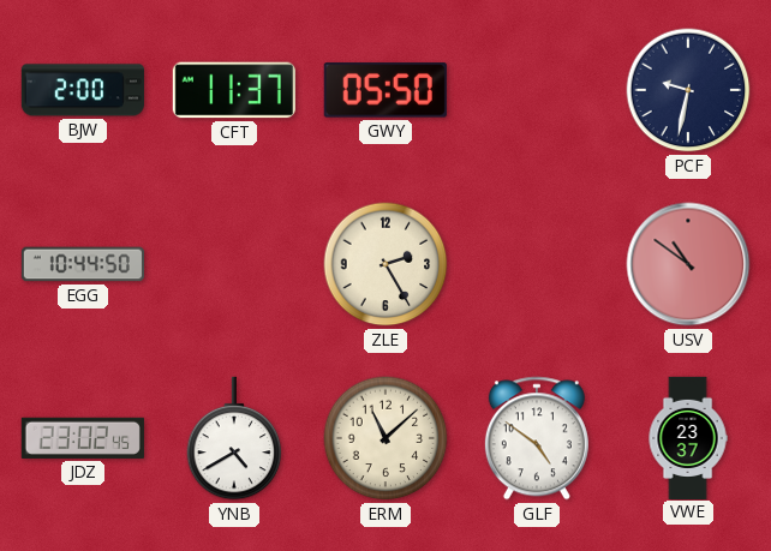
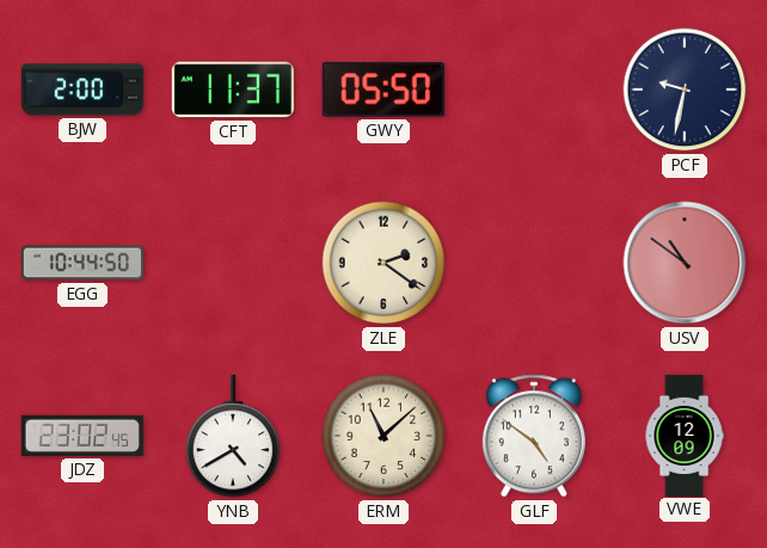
ZLE: 2:25 -> 2:21
VWE: 23:37 -> 12:09
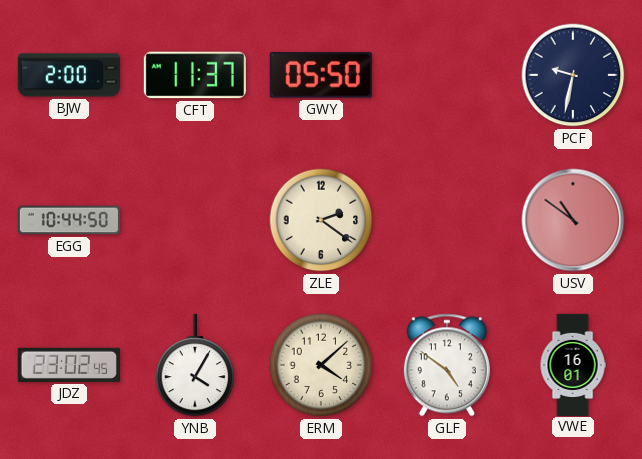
YNB: 4:40 -> 4:05
ERM: 11:08 -> 4:08
VWE: 12:09 -> 16:01
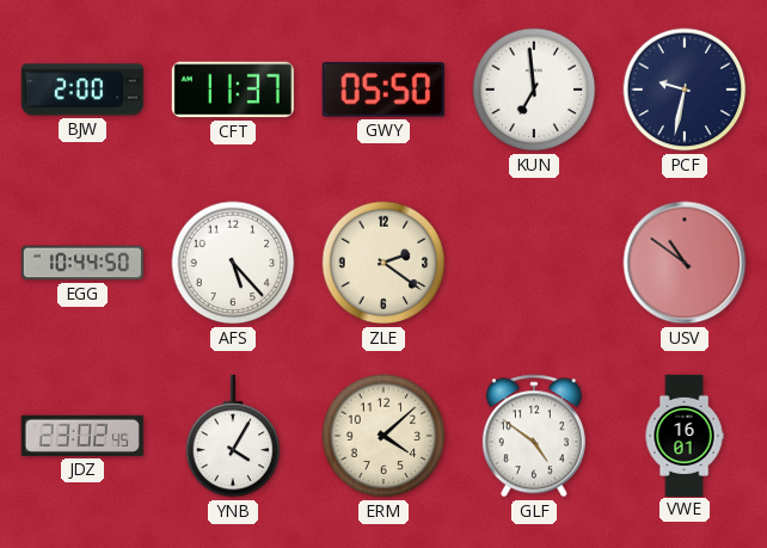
KUN: none -> 6:59
AFS: none -> 5:23
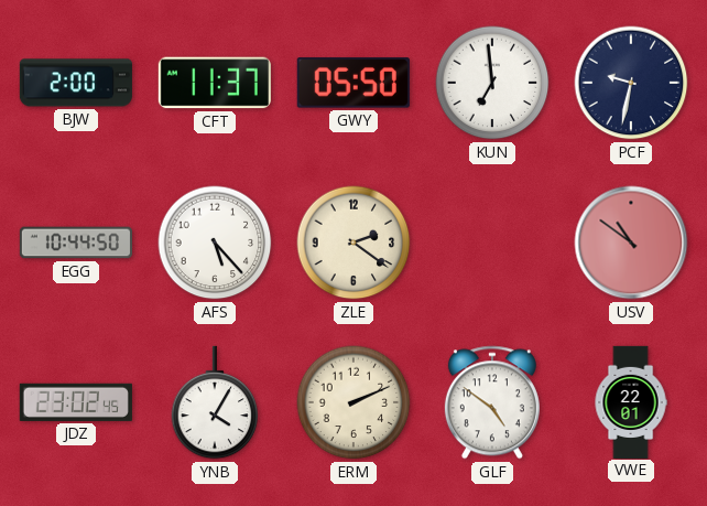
ERM: 4:08 -> 2:11
VWE: 16:01 -> 22:01
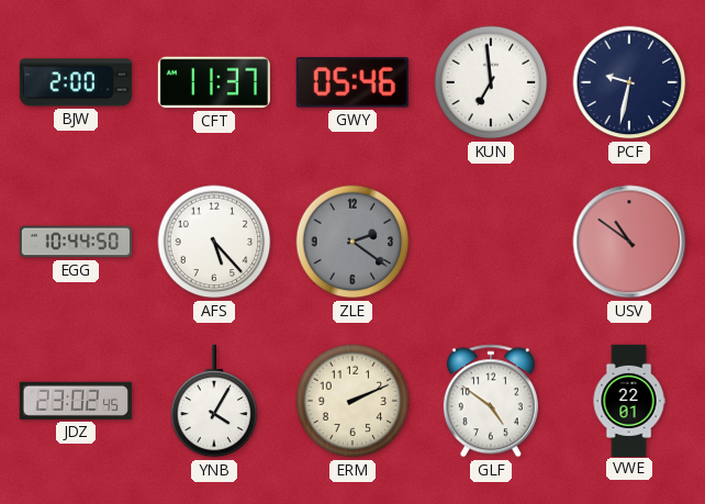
GWY: 05:50 -> 05:46
ZLE dial: cream -> grey
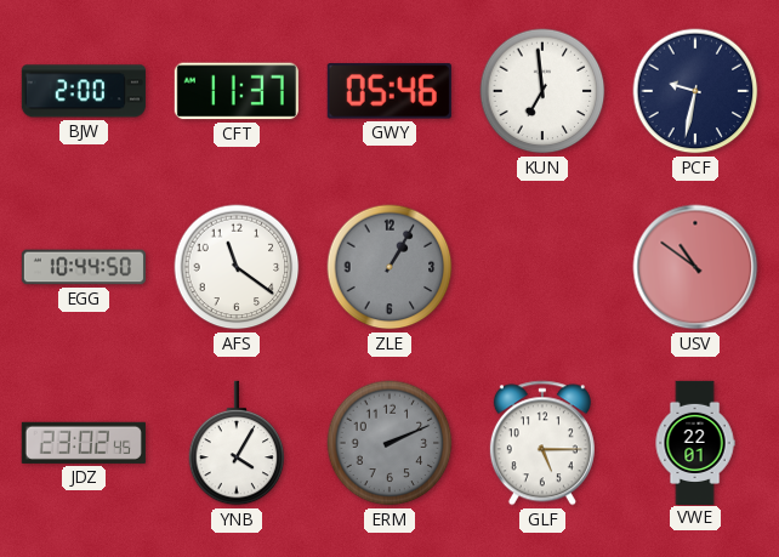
AFS: 5:23 -> 11:21
ZLE: 2:21 -> 1:05
ERM dial: cream -> grey
GLF: 4:51 -> 5:15
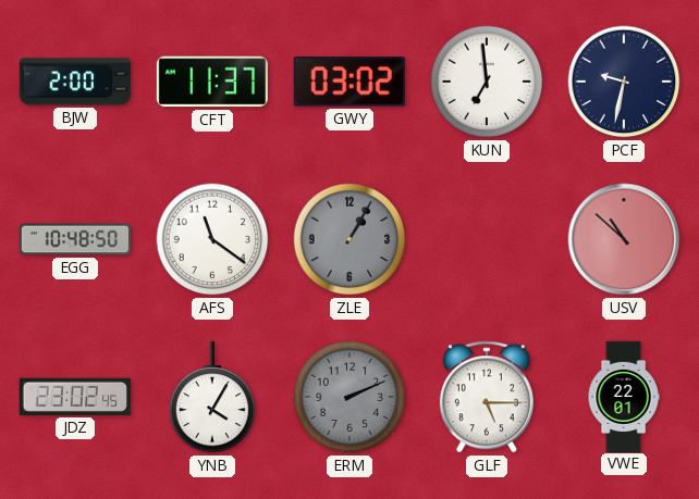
GWY: 05:46 -> 03:02
EGG: 10:44 -> 10:48
USV: 10:51 -> 10:52
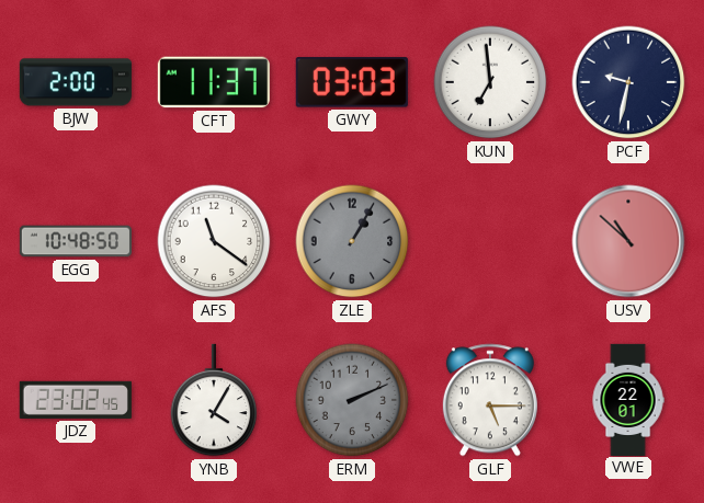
GWY: 03:02 -> 03:03
